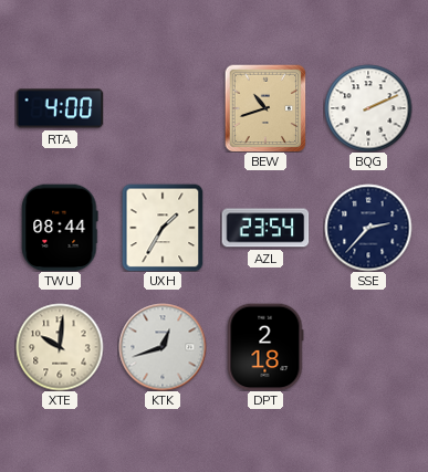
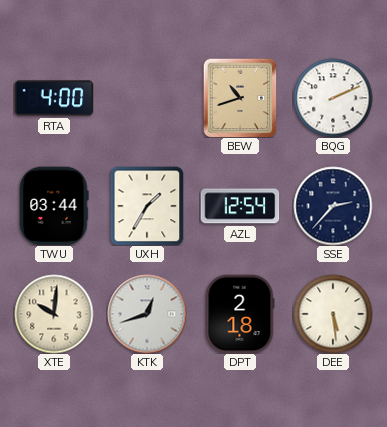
TWU: 08:44 -> 03:44
AZL: 23:54 -> 12:54
DEE: none -> 5:29
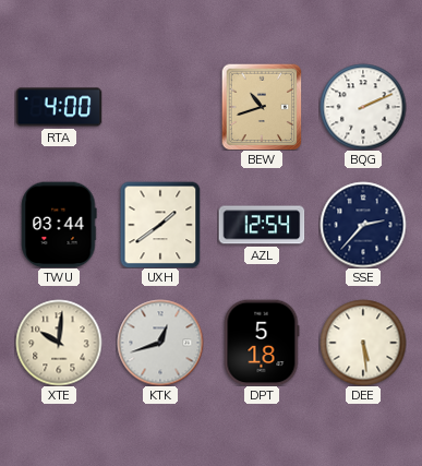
UXH: 1:35 -> 1:39
DPT: 2:18 -> 5:18
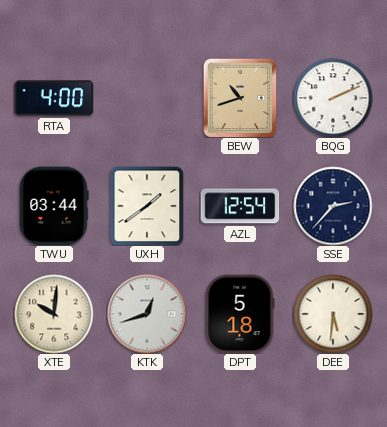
DEE: 5:29 -> 5:31
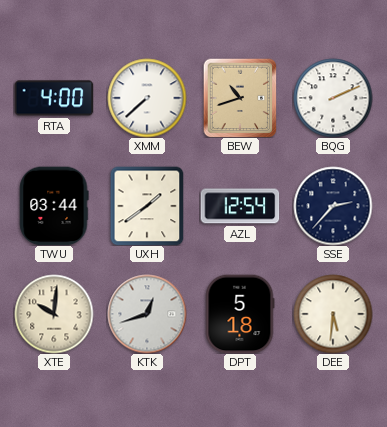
XMM: none -> 7:38
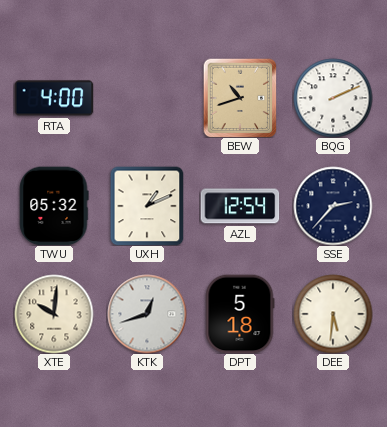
XMM: 7:38 -> none
TWU: 03:44 -> 05:32
UXH: 1:39 -> 1:11
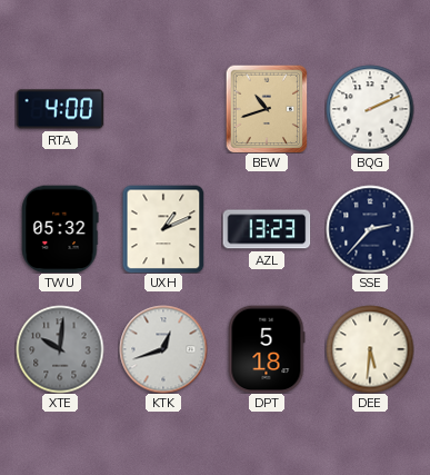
AZL: 12:54 -> 13:23
XTE dial: cream -> grey
